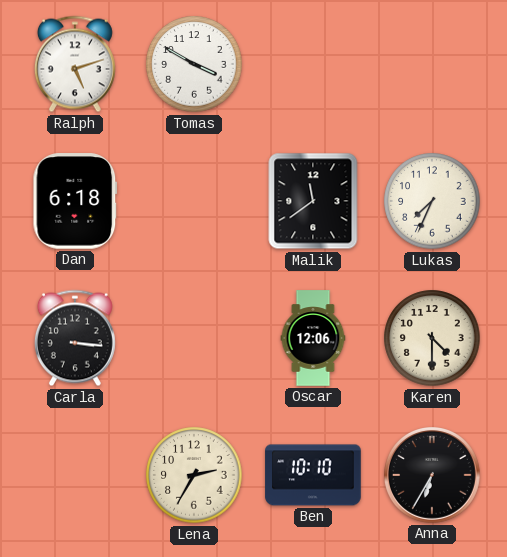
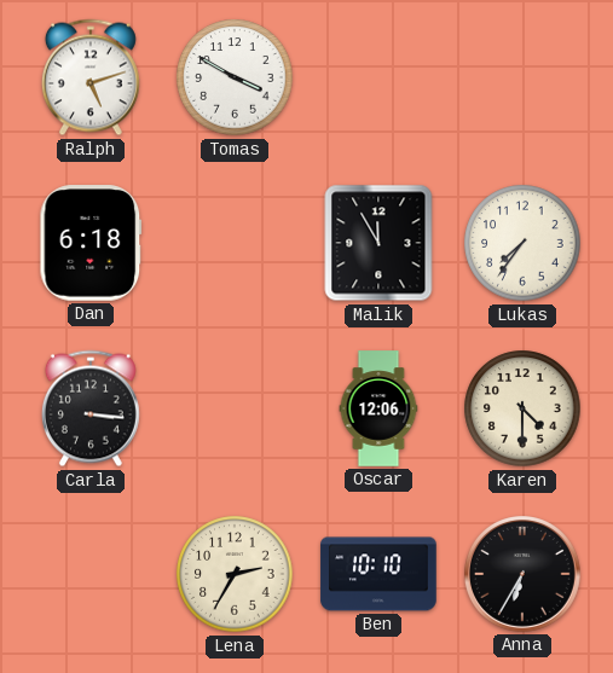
Malik: 11:39 -> 11:55
Lukas: 7:34 -> 7:36
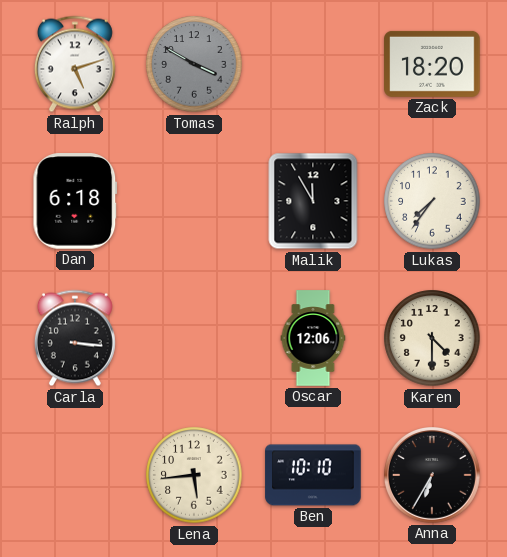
Tomas dial: white -> grey
Zack: none -> 18:20
Lena: 2:35 -> 5:44
